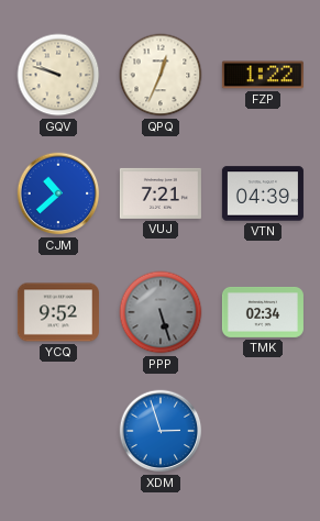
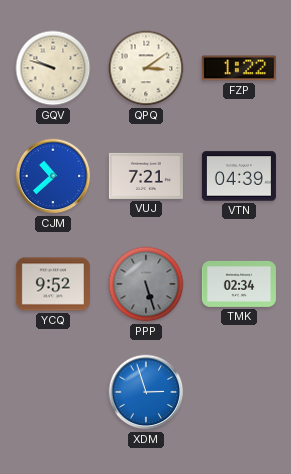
QPQ: 12:34 -> 3:09
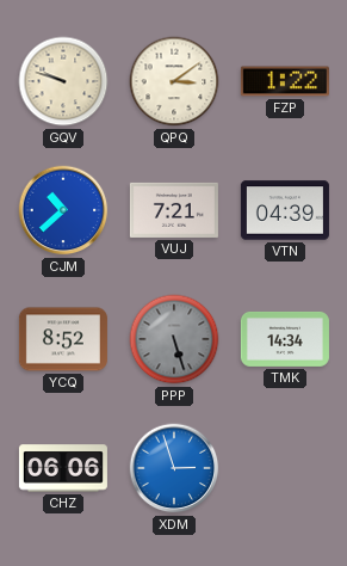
YCQ: 9:52 -> 8:52
TMK: 02:34 -> 14:34
CHZ: none -> 06:06
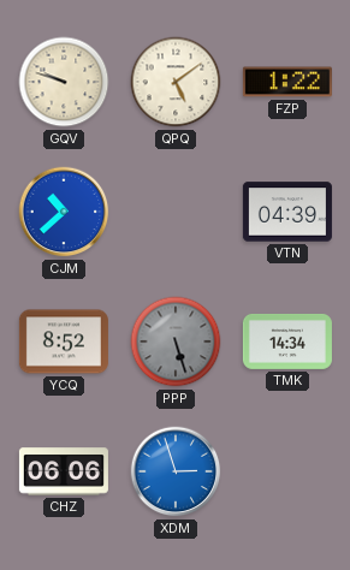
QPQ: 3:09 -> 5:09
VUJ: 7:21 -> none
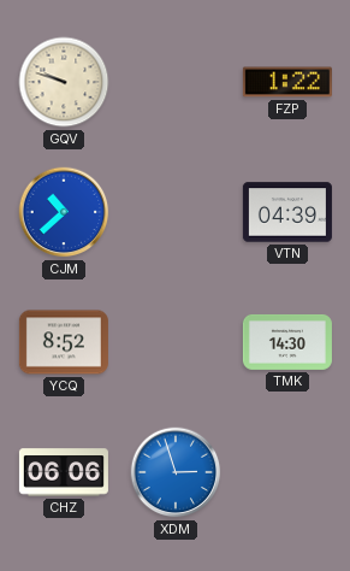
QPQ: 5:09 -> none
PPP: 5:27 -> none
TMK: 14:34 -> 14:30
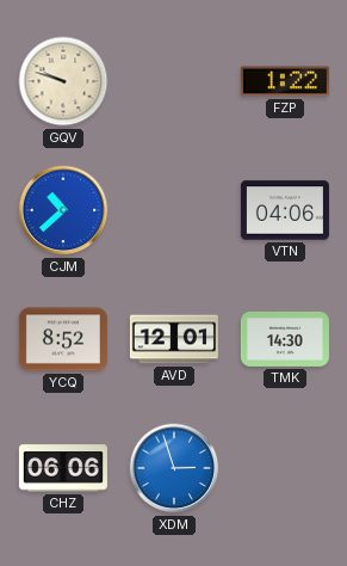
VTN: 04:39 -> 04:06
AVD: none -> 12:01
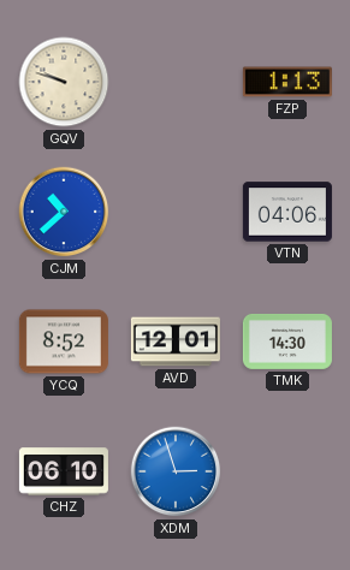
FZP: 1:22 -> 1:13
CHZ: 06:06 -> 06:10
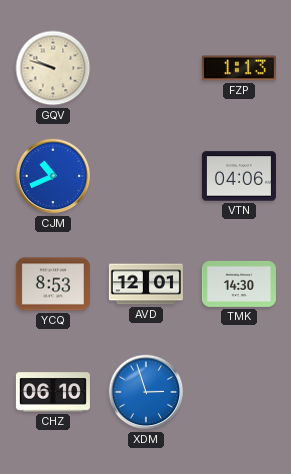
CJM: 10:38 -> 10:41
YCQ: 8:52 -> 8:53
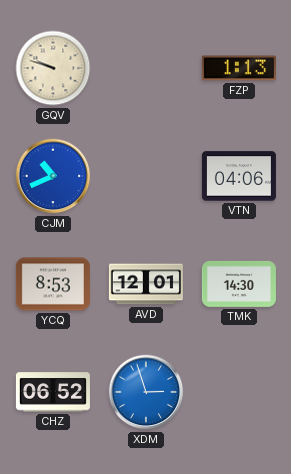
CHZ: 06:10 -> 06:52
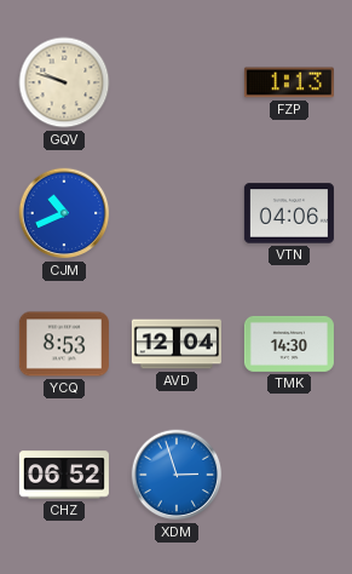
AVD: 12:01 -> 12:04
